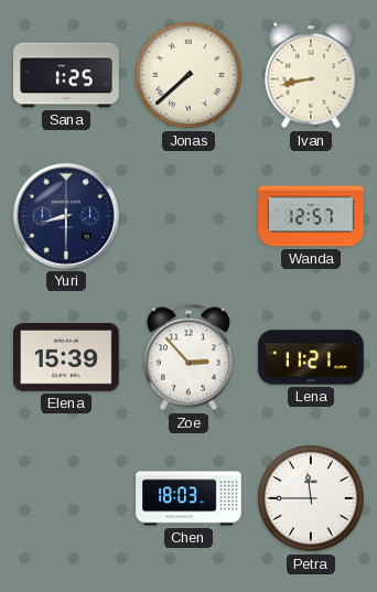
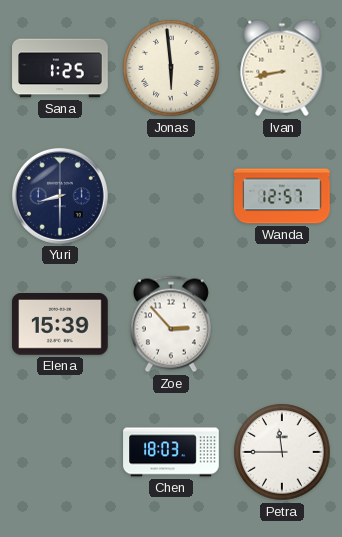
Jonas: 7:38 -> 5:59
Lena: 11:21 -> none
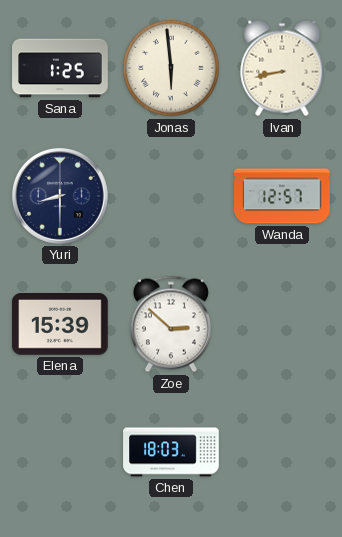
Zoe: 2:53 -> 2:52
Petra: 11:45 -> none
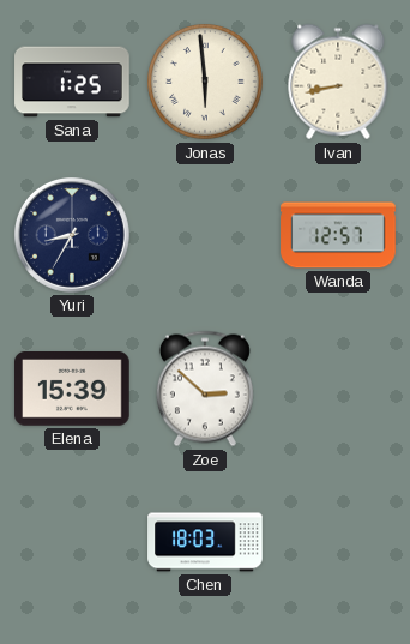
Yuri: 8:30 -> 8:35
